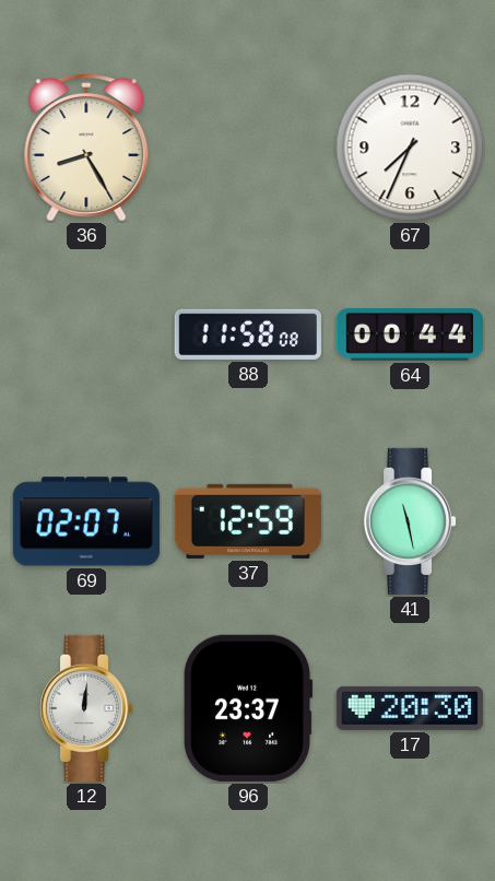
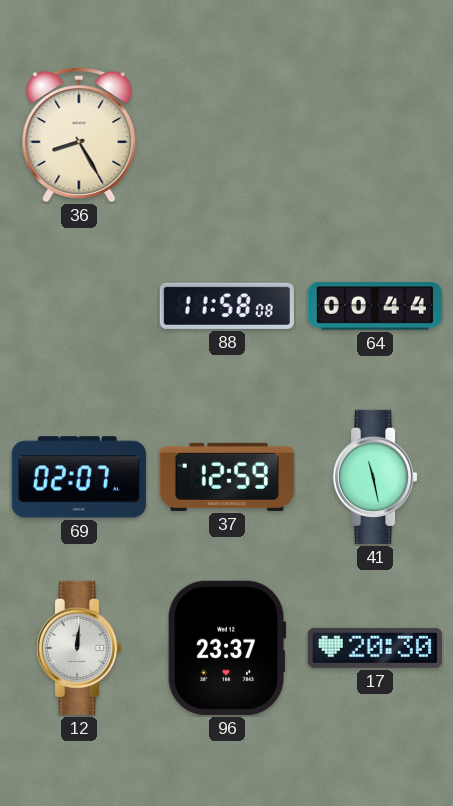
67: 7:34 -> none
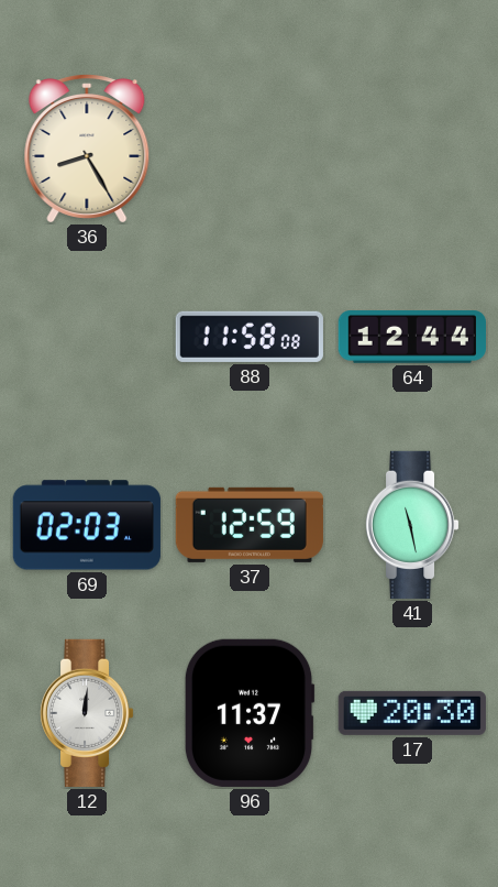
64: 00:44 -> 12:44
69: 02:07 -> 02:03
96: 23:37 -> 11:37
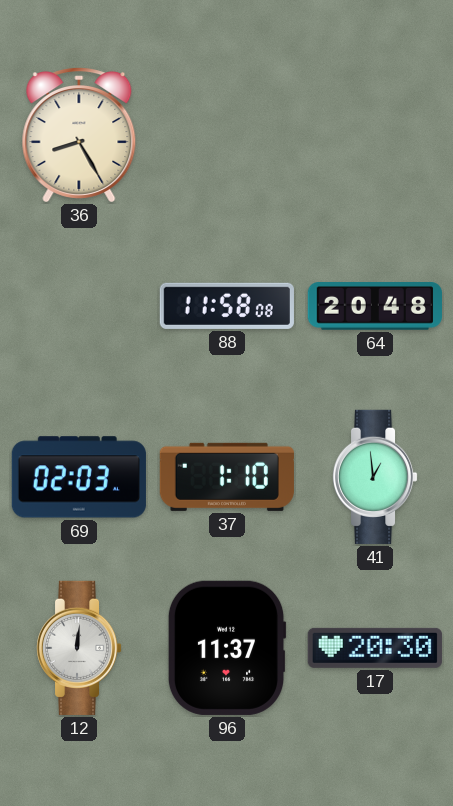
64: 12:44 -> 20:48
37: 12:59 -> 1:10
41: 11:28 -> 12:59
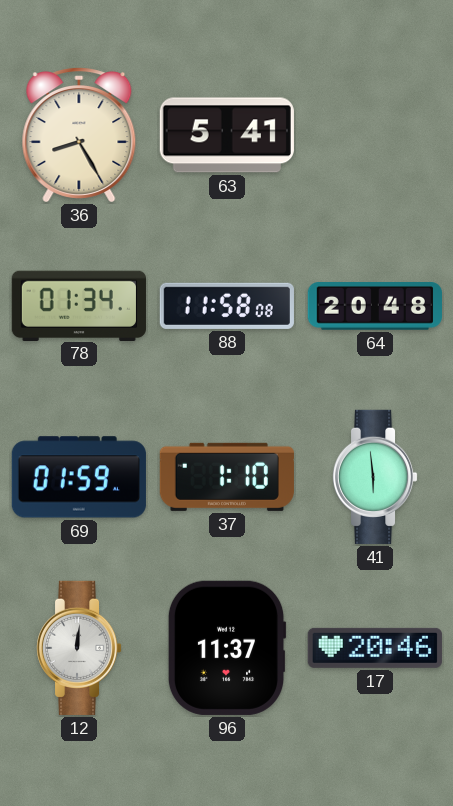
63: none -> 5:41
78: none -> 01:34
69: 02:03 -> 01:59
41: 12:59 -> 5:59
17: 20:30 -> 20:46
